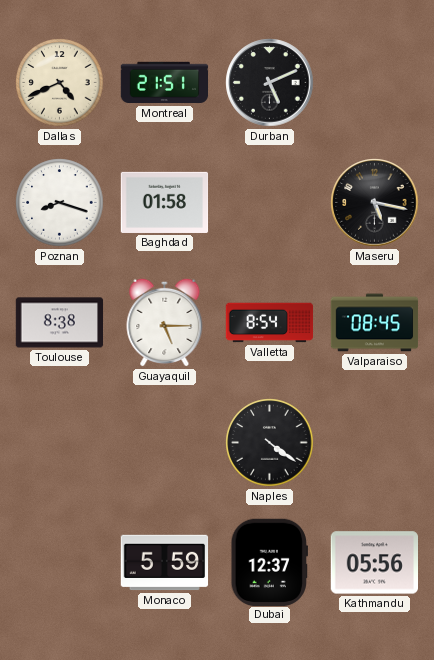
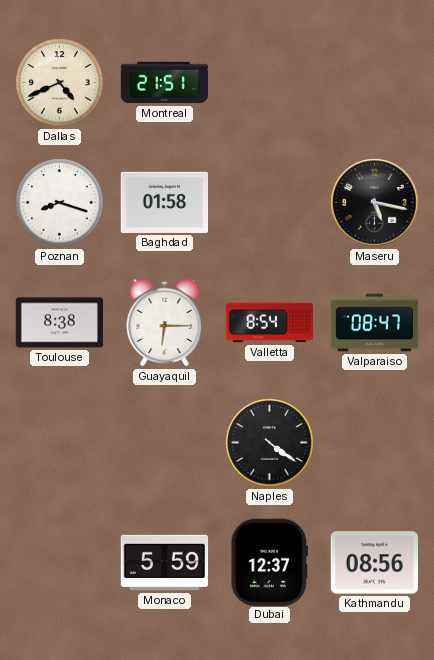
Durban: 5:11 -> none
Guayaquil: 5:15 -> 6:15
Valparaiso: 08:45 -> 08:47
Kathmandu: 05:56 -> 08:56
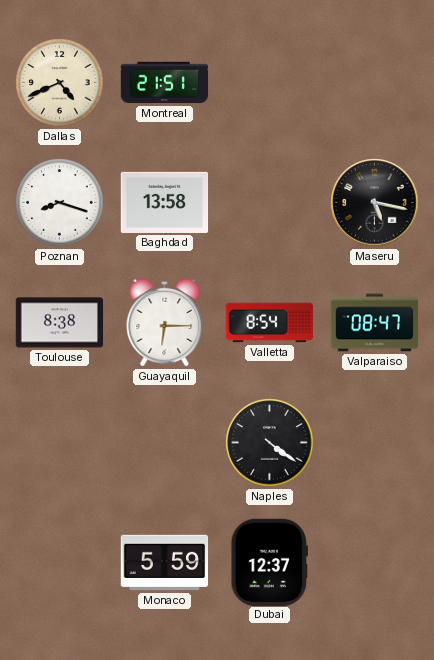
Baghdad: 01:58 -> 13:58
Kathmandu: 08:56 -> none
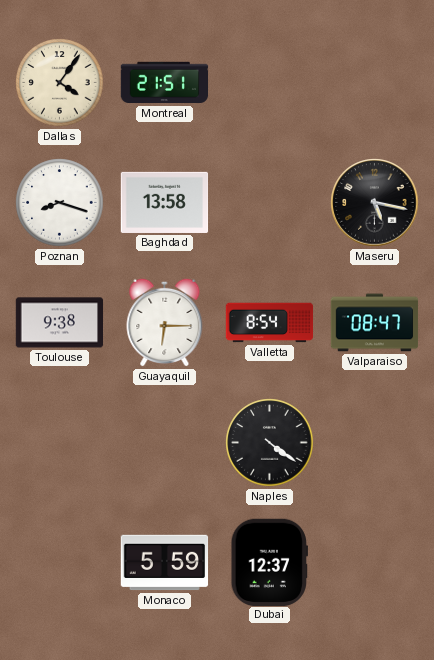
Dallas: 4:41 -> 4:06
Toulouse: 8:38 -> 9:38
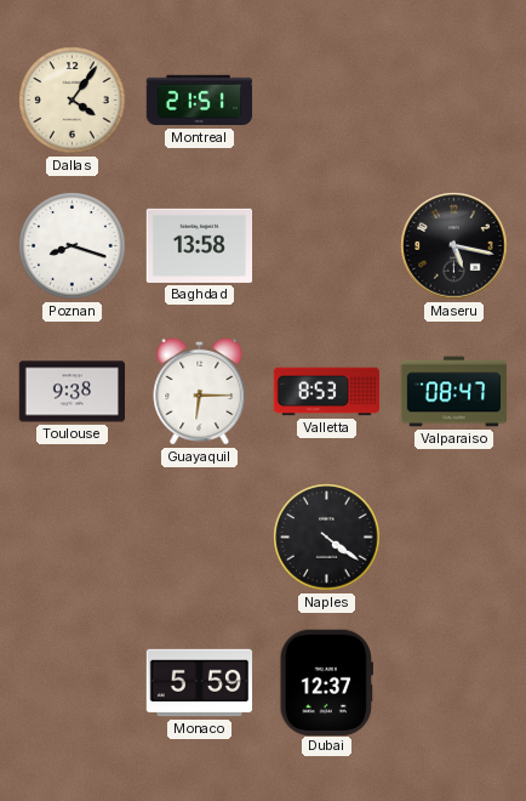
Valletta: 8:54 -> 8:53
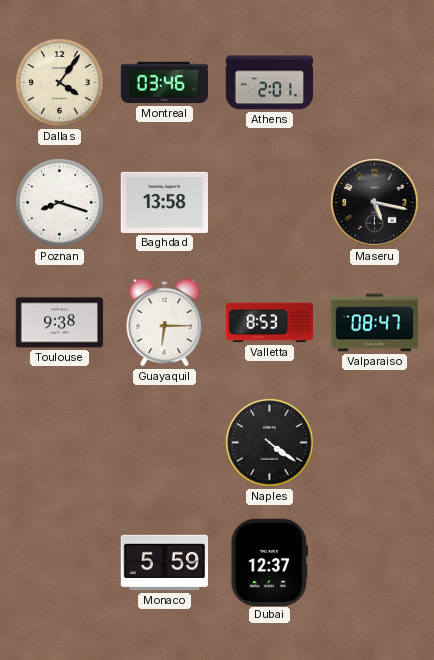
Montreal: 21:51 -> 03:46
Athens: none -> 2:01
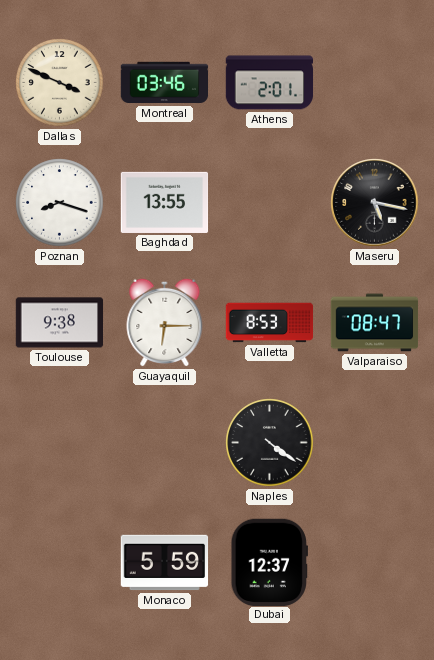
Dallas: 4:06 -> 3:49
Baghdad: 13:58 -> 13:55
